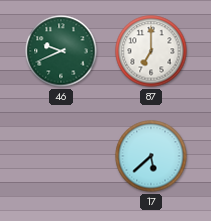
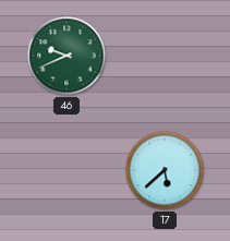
87: 7:00 -> none
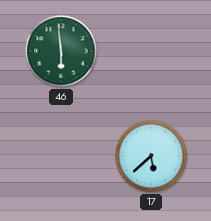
46: 9:41 -> 5:59
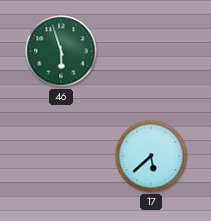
46: 5:59 -> 5:57
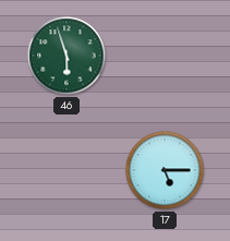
17: 5:38 -> 5:15
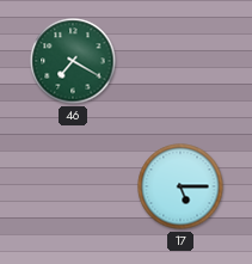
46: 5:57 -> 7:20
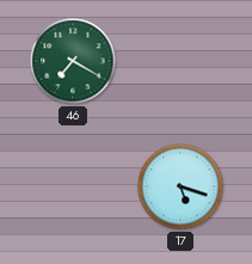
17: 5:15 -> 5:18
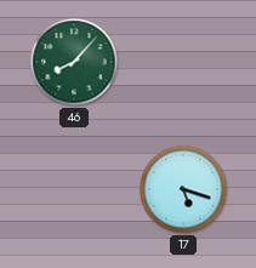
46: 7:20 -> 8:07
